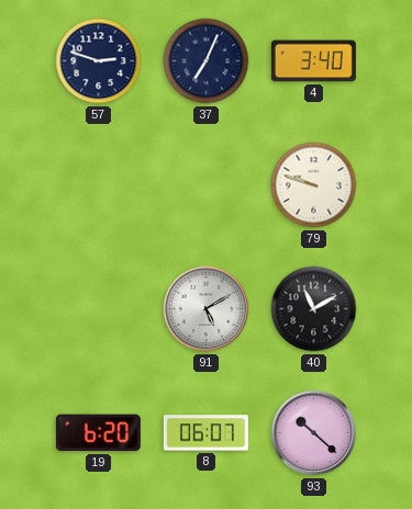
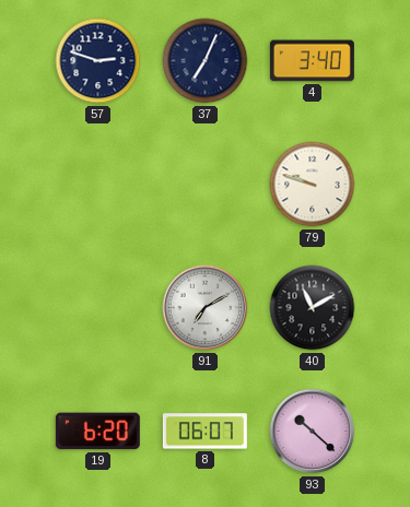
91: 5:10 -> 7:10
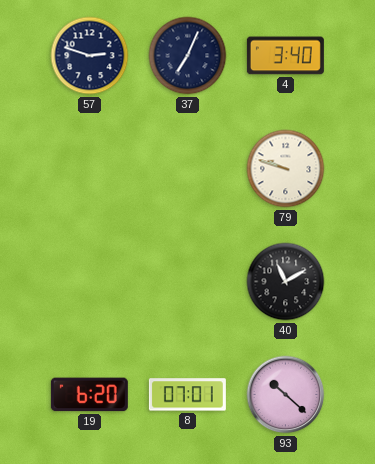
91: 7:10 -> none
8: 06:07 -> 07:01
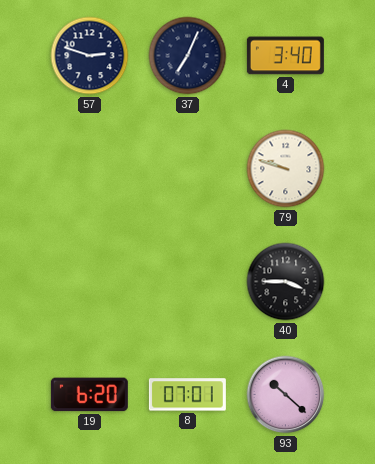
40: 11:10 -> 3:45
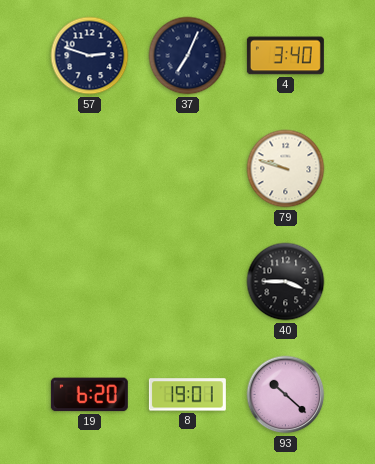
8: 07:01 -> 19:01
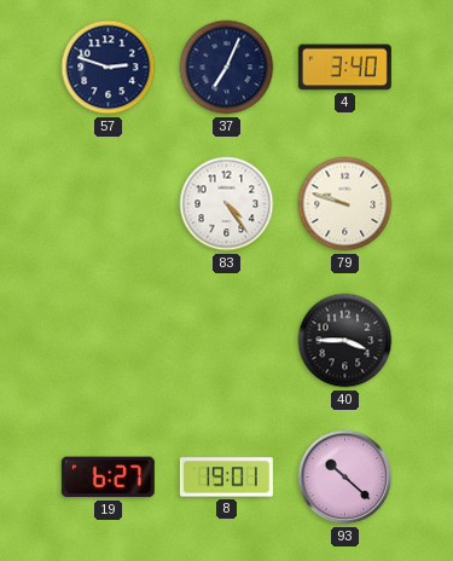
83: none -> 4:24
19: 6:20 -> 6:27
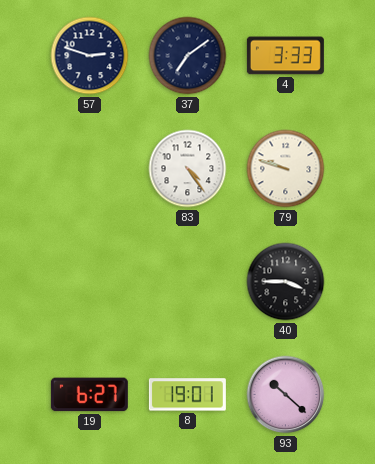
37: 7:04 -> 7:09
4: 3:40 -> 3:33
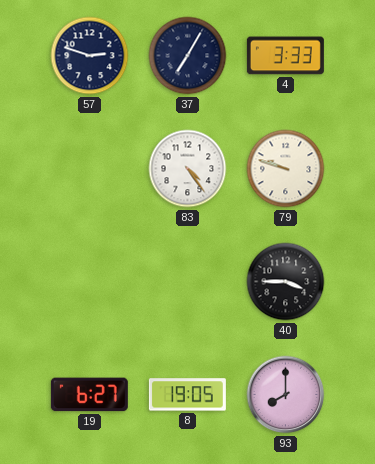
37: 7:09 -> 7:05
8: 19:01 -> 19:05
93: 10:22 -> 8:00
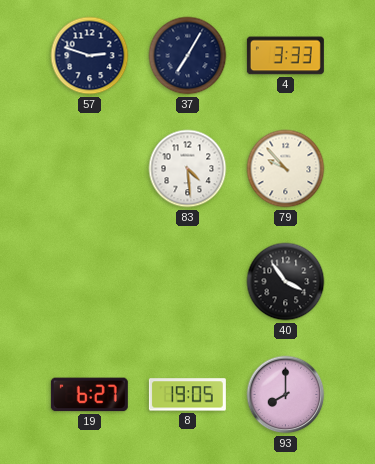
83: 4:24 -> 4:29
79: 9:48 -> 9:53
40: 3:45 -> 3:54
